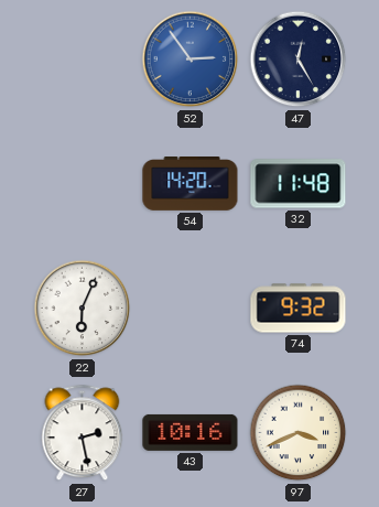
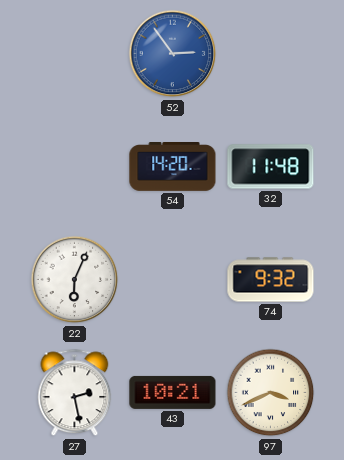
47: 12:25 -> none
43: 10:16 -> 10:21
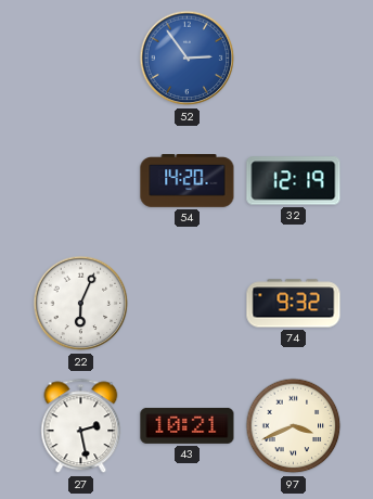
32: 11:48 -> 12:19
